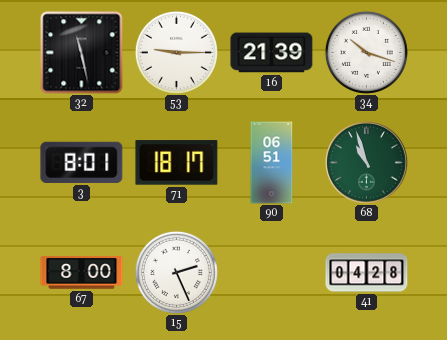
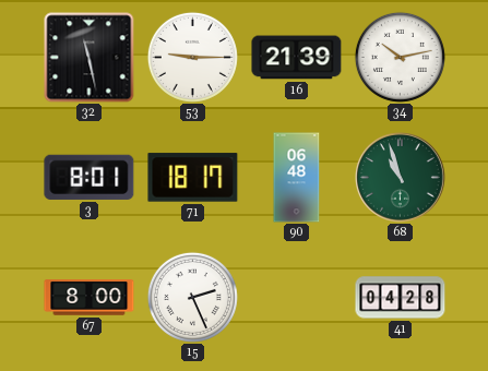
34: 10:18 -> 10:13
90: 06:51 -> 06:48
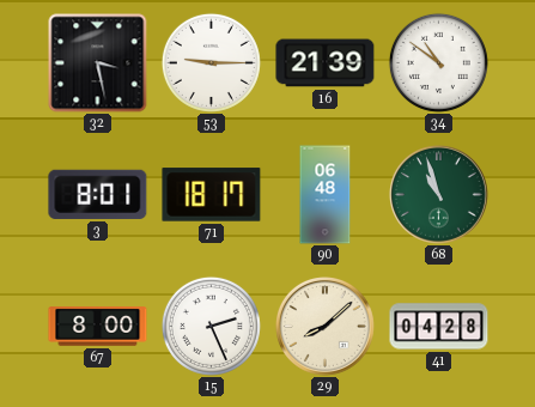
32: 11:28 -> 3:28
34: 10:13 -> 10:51
29: none -> 8:08
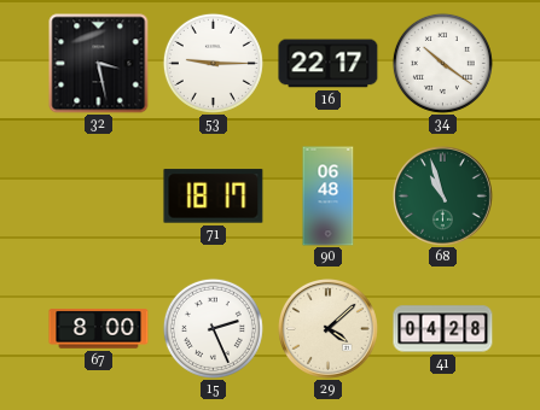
16: 21:39 -> 22:17
34: 10:51 -> 10:21
3: 8:01 -> none
29: 8:08 -> 4:08
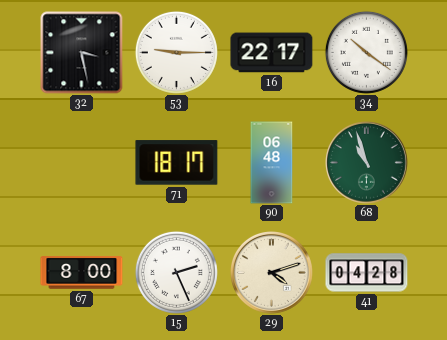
29: 4:08 -> 4:12
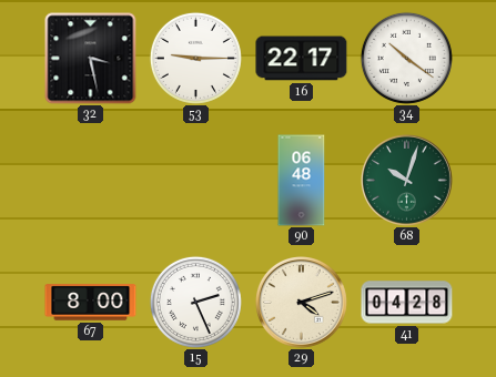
71: 18:17 -> none
68: 10:57 -> 10:03
